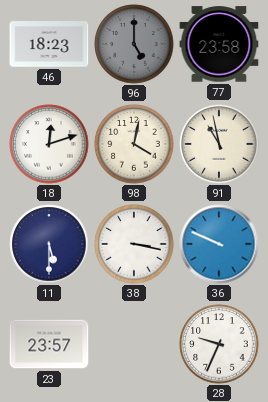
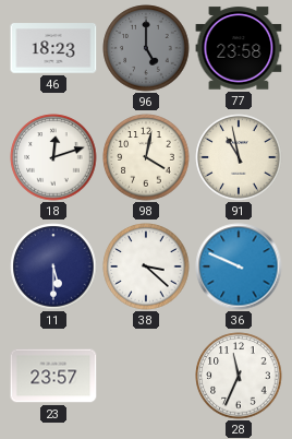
38: 3:17 -> 3:22
28: 9:34 -> 11:34
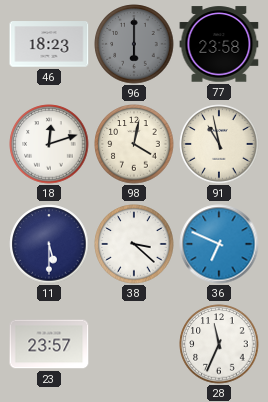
96: 5:00 -> 6:00
36: 9:49 -> 6:49
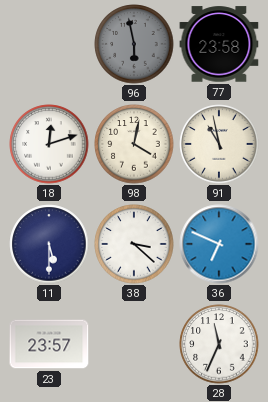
46: 18:23 -> none
96: 6:00 -> 5:58
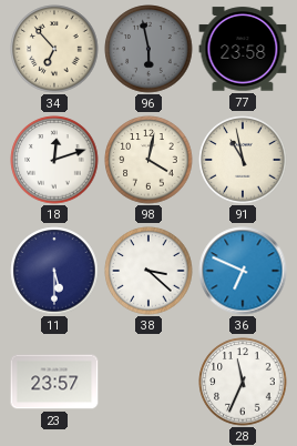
34: none -> 6:53
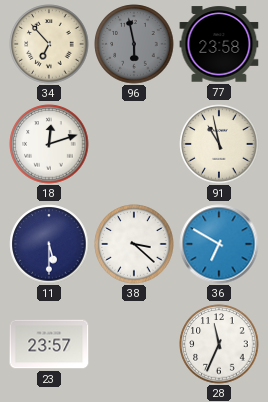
98: 4:02 -> none
36: 6:49 -> 6:50
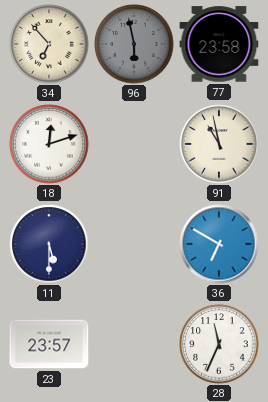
38: 3:22 -> none
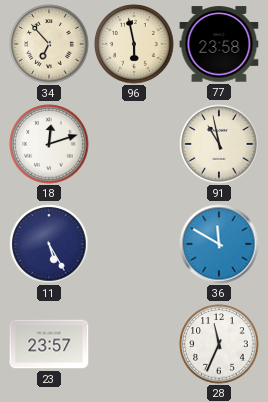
96 dial: grey -> cream
11: 5:30 -> 5:25
36: 6:50 -> 11:50
